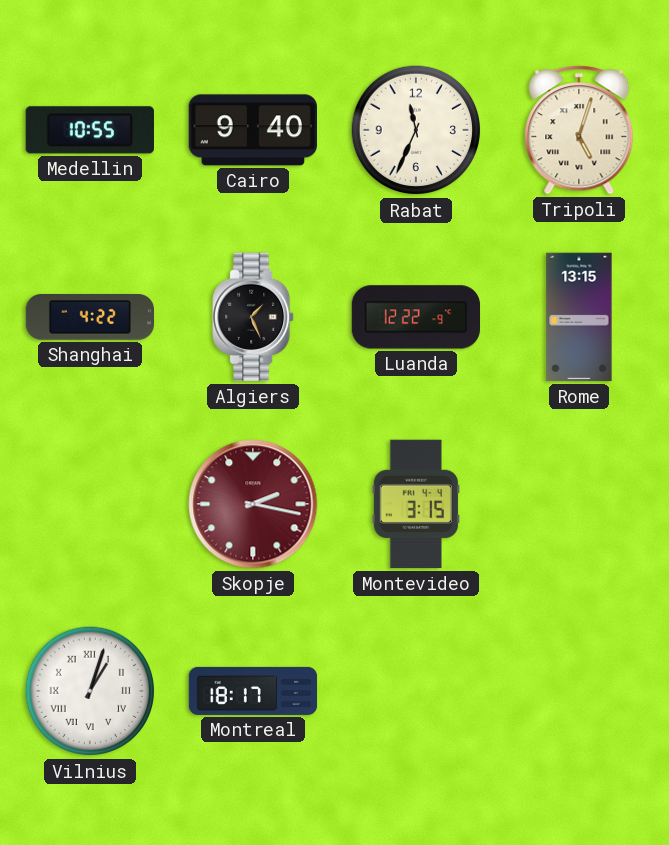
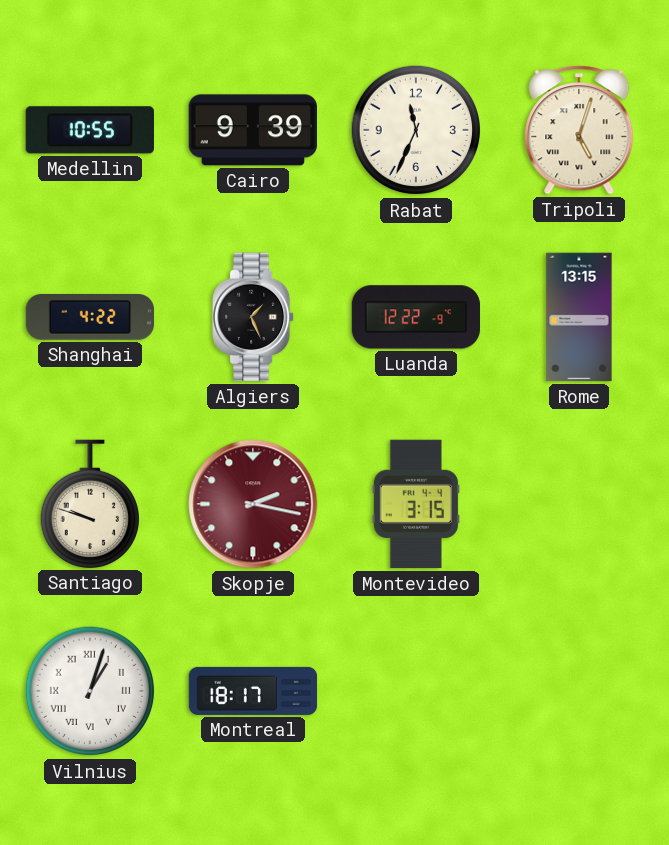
Cairo: 9:40 -> 9:39
Santiago: none -> 9:48
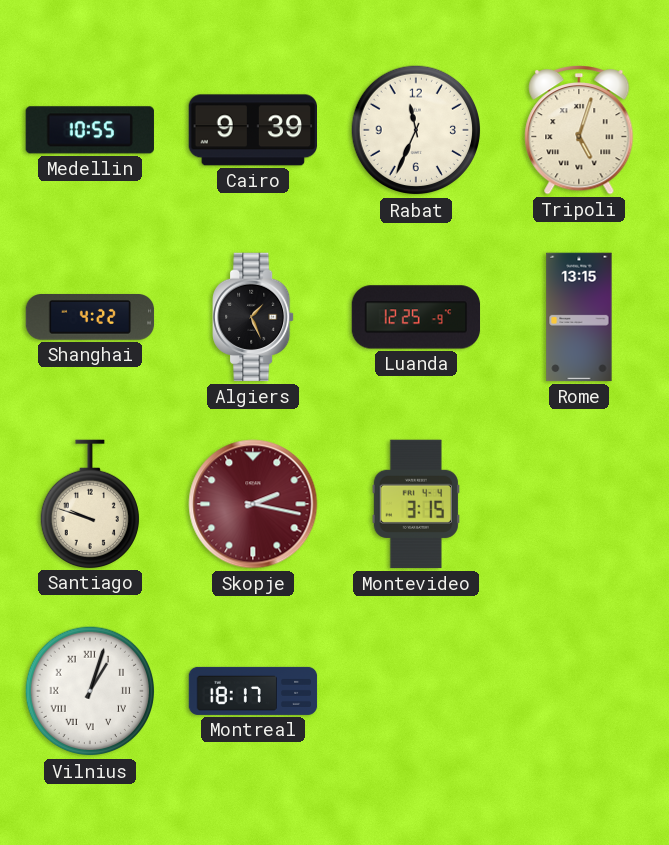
Luanda: 12:22 -> 12:25
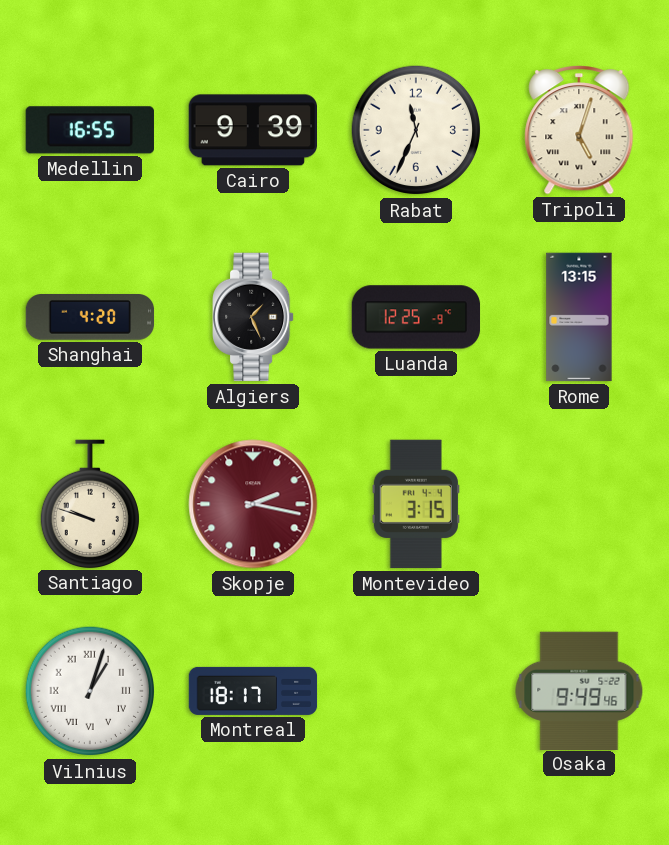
Medellin: 10:55 -> 16:55
Shanghai: 4:22 -> 4:20
Osaka: none -> 9:49
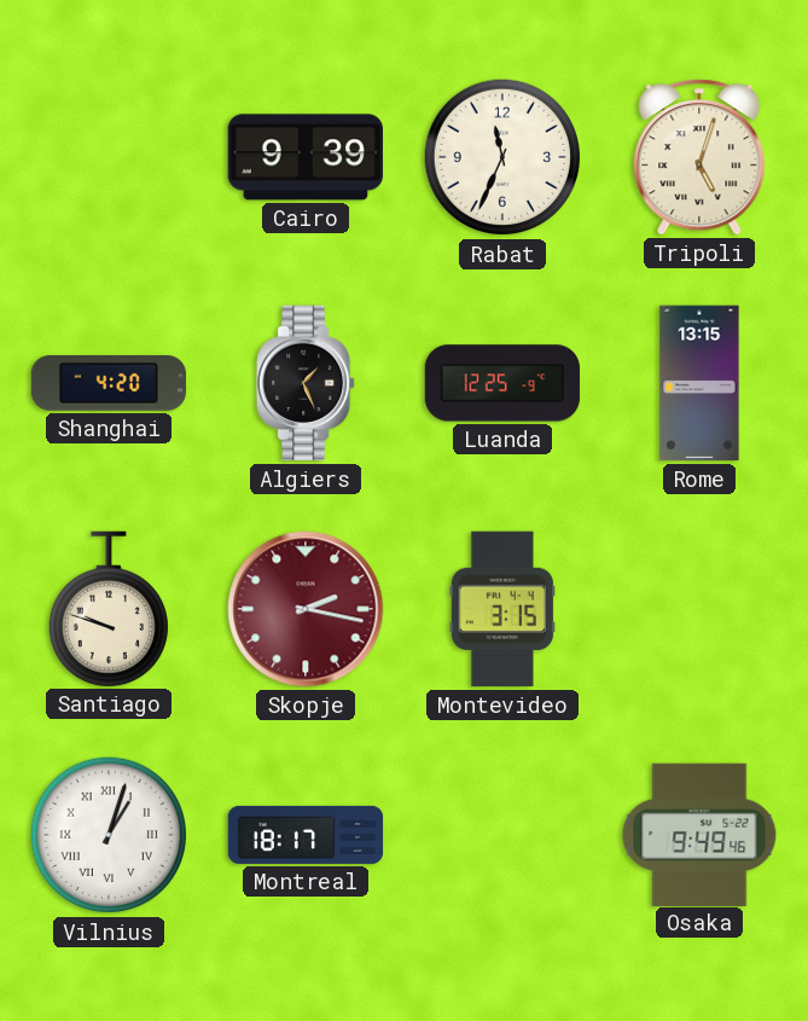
Medellin: 16:55 -> none
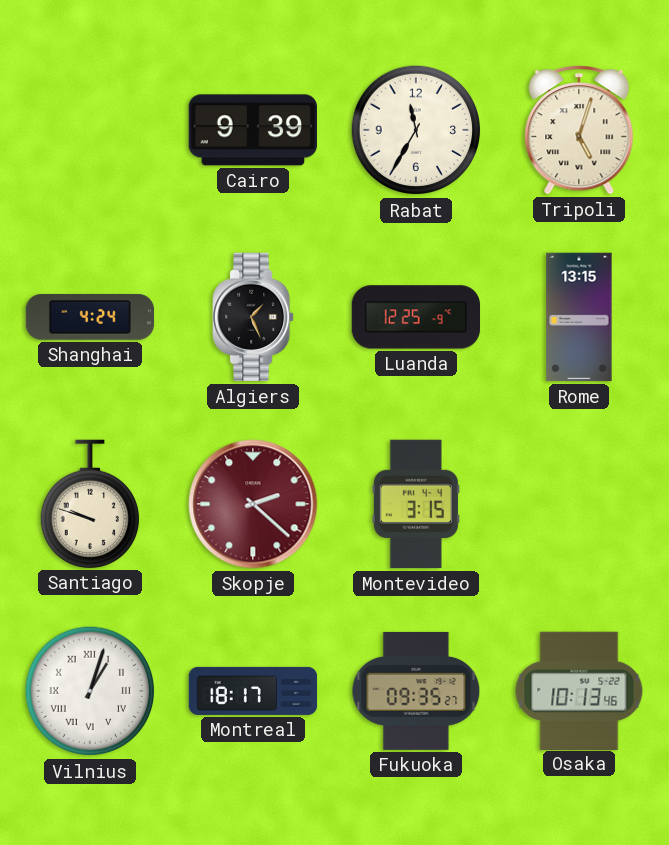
Rabat: 11:34 -> 11:35
Shanghai: 4:20 -> 4:24
Skopje: 2:17 -> 2:22
Fukuoka: none -> 09:35
Osaka: 9:49 -> 10:13
